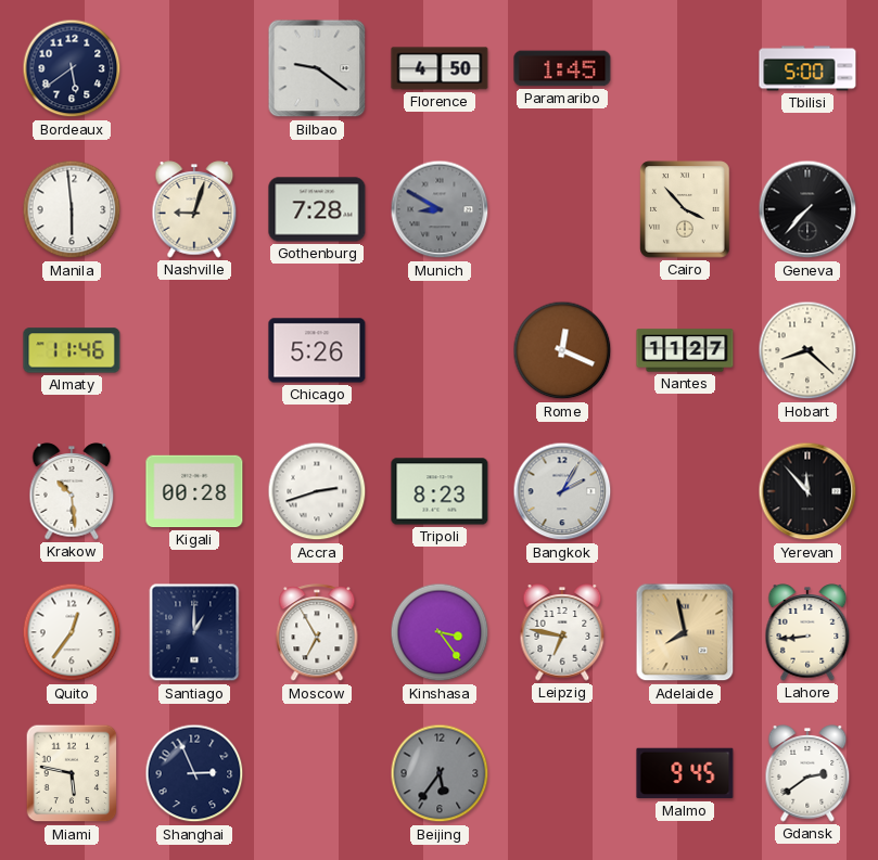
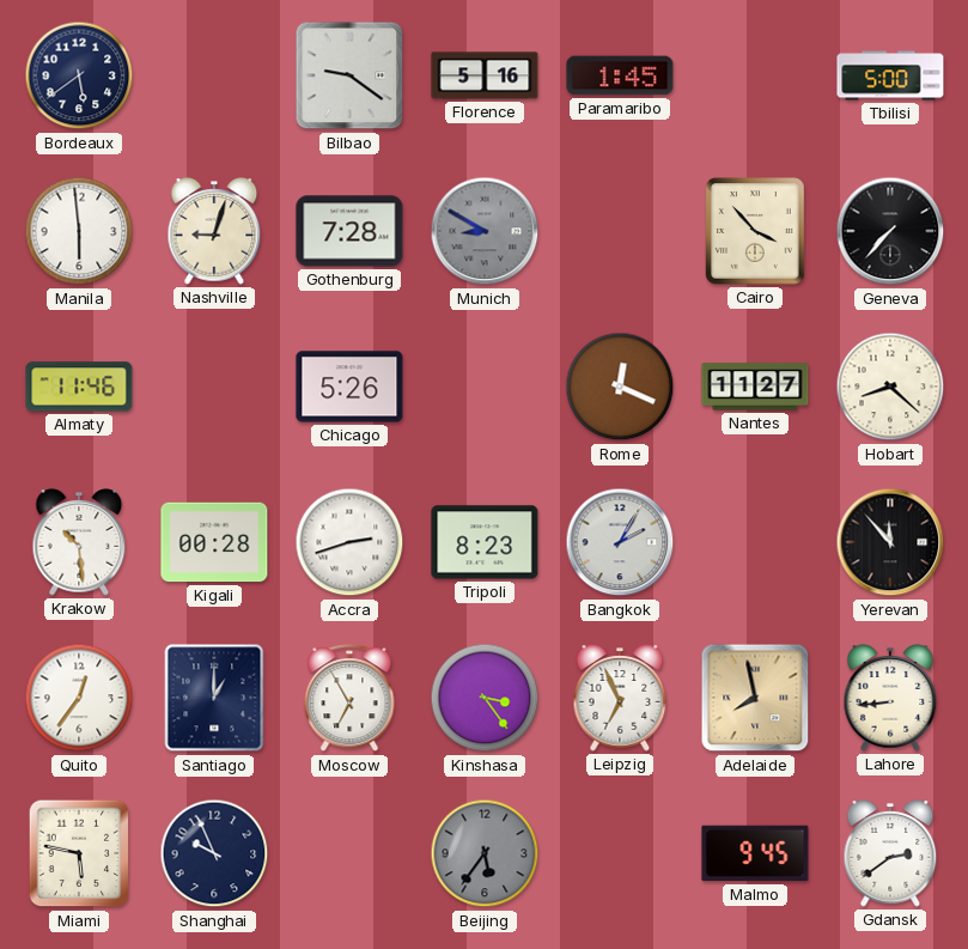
Florence: 4:50 -> 5:16
Leipzig: 6:47 -> 6:56
Shanghai: 2:56 -> 9:56
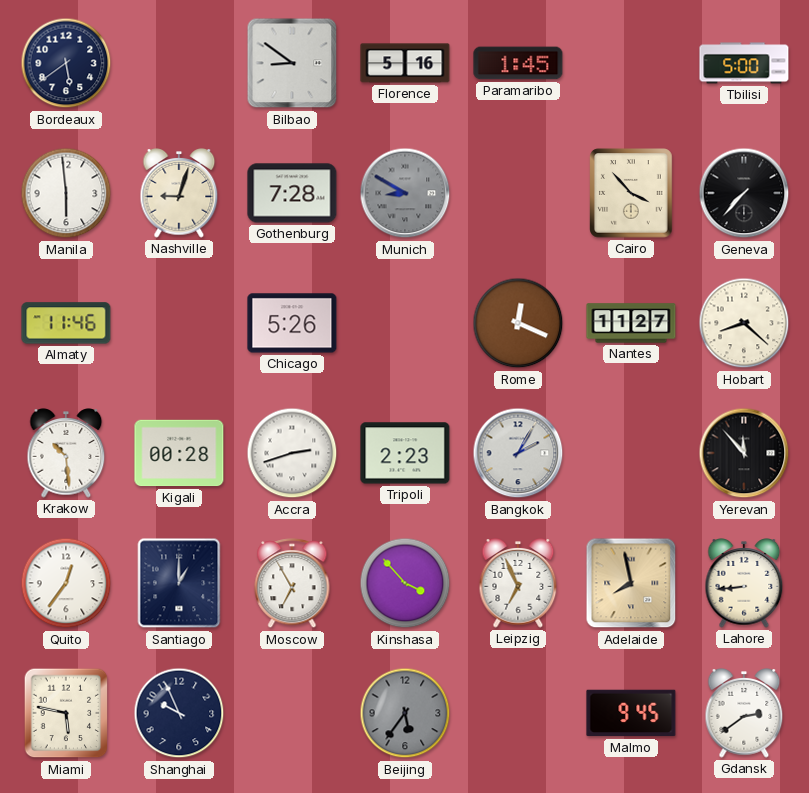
Bilbao: 9:21 -> 8:51
Tripoli: 8:23 -> 2:23
Kinshasa: 3:24 -> 3:53
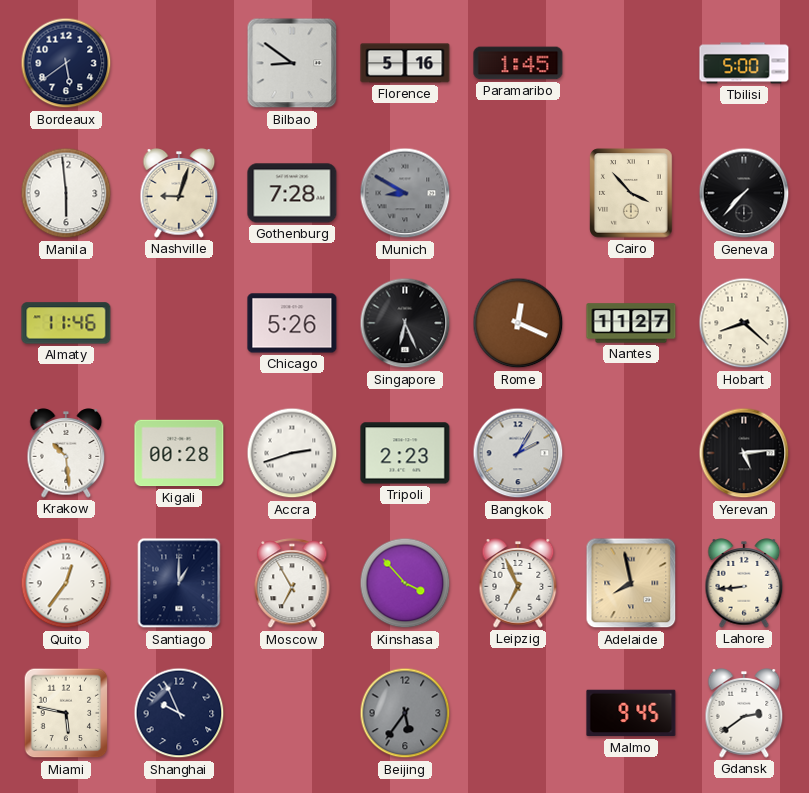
Singapore: none -> 6:26
Yerevan: 11:53 -> 5:14
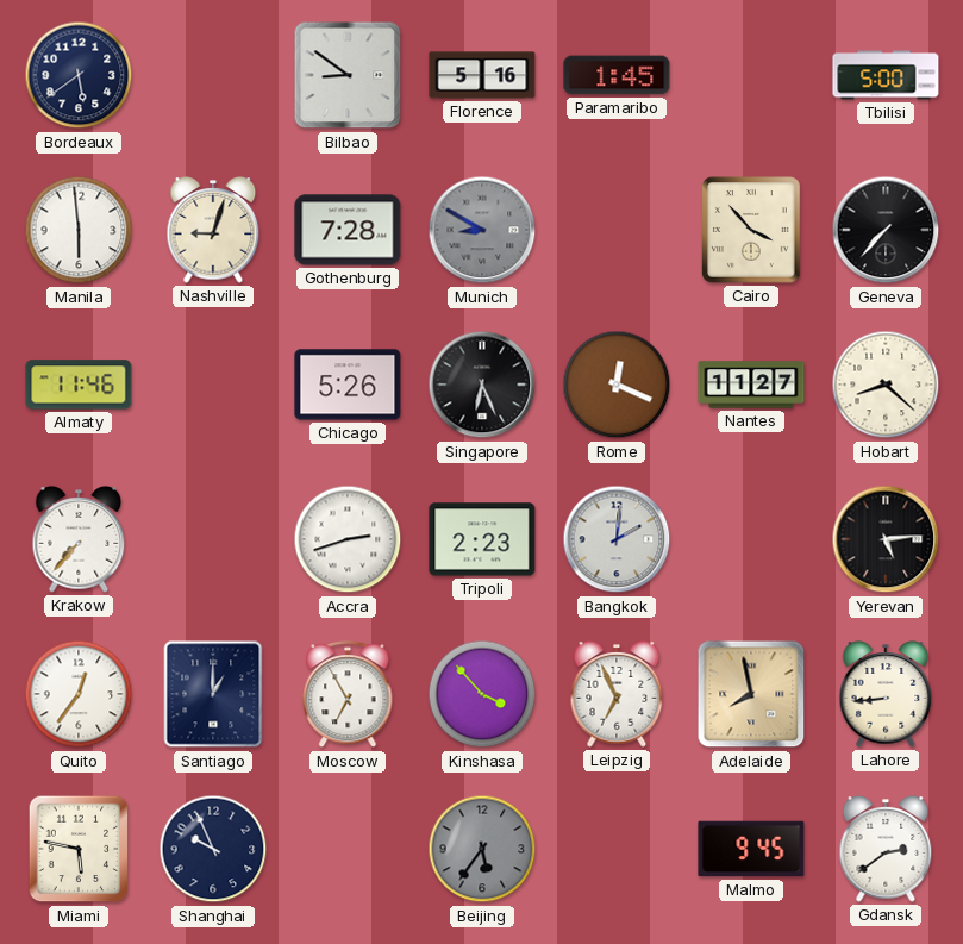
Krakow: 10:29 -> 7:37
Kigali: 00:28 -> none
Bangkok: 2:05 -> 2:01
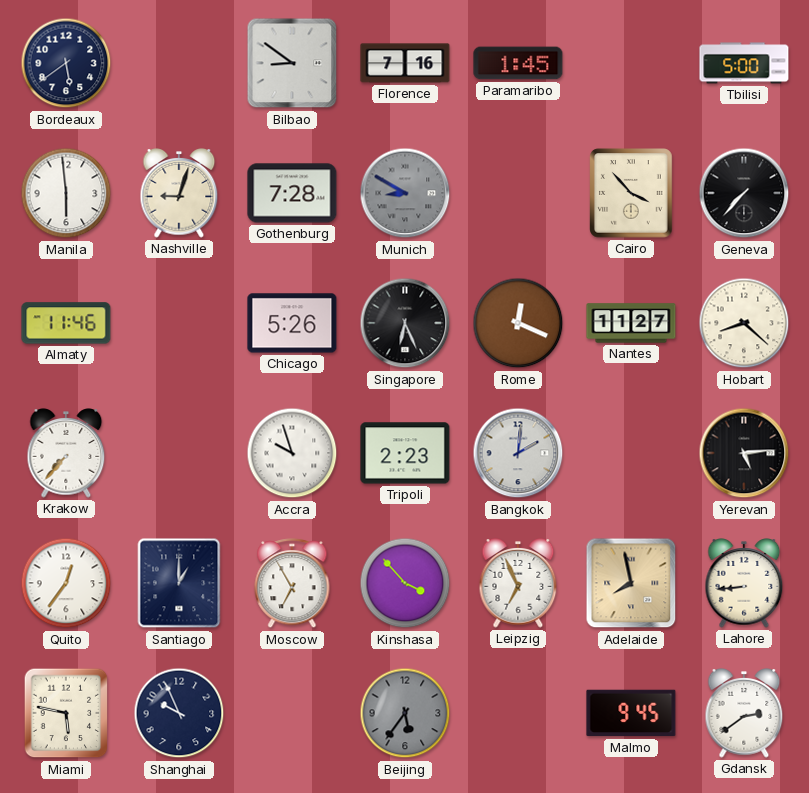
Florence: 5:16 -> 7:16
Accra: 2:42 -> 9:57
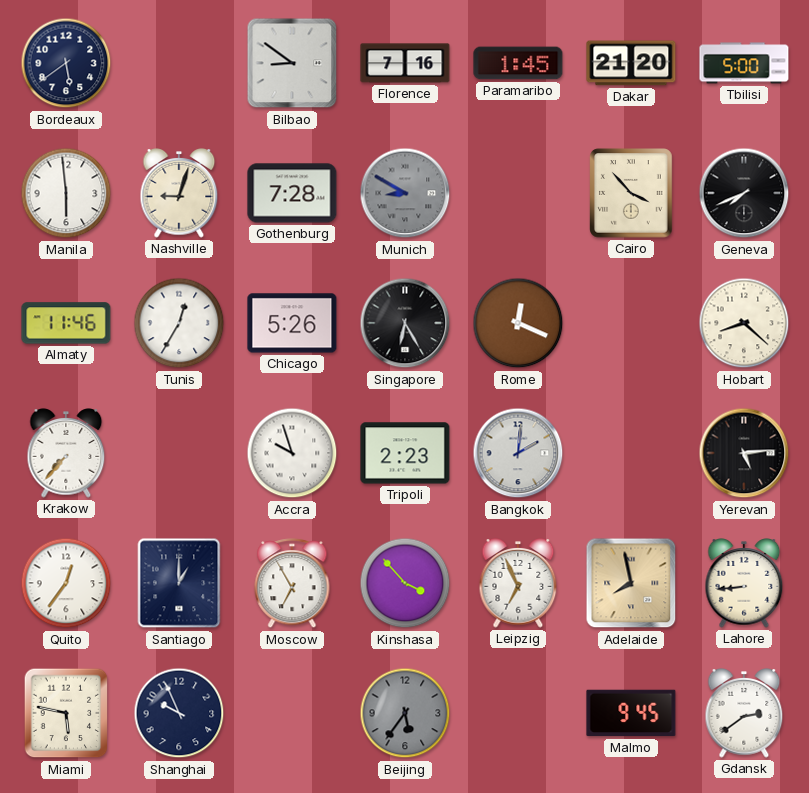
Dakar: none -> 21:20
Geneva: 7:37 -> 7:41
Tunis: none -> 12:35
Singapore: 6:26 -> 6:25
Nantes: 11:27 -> none
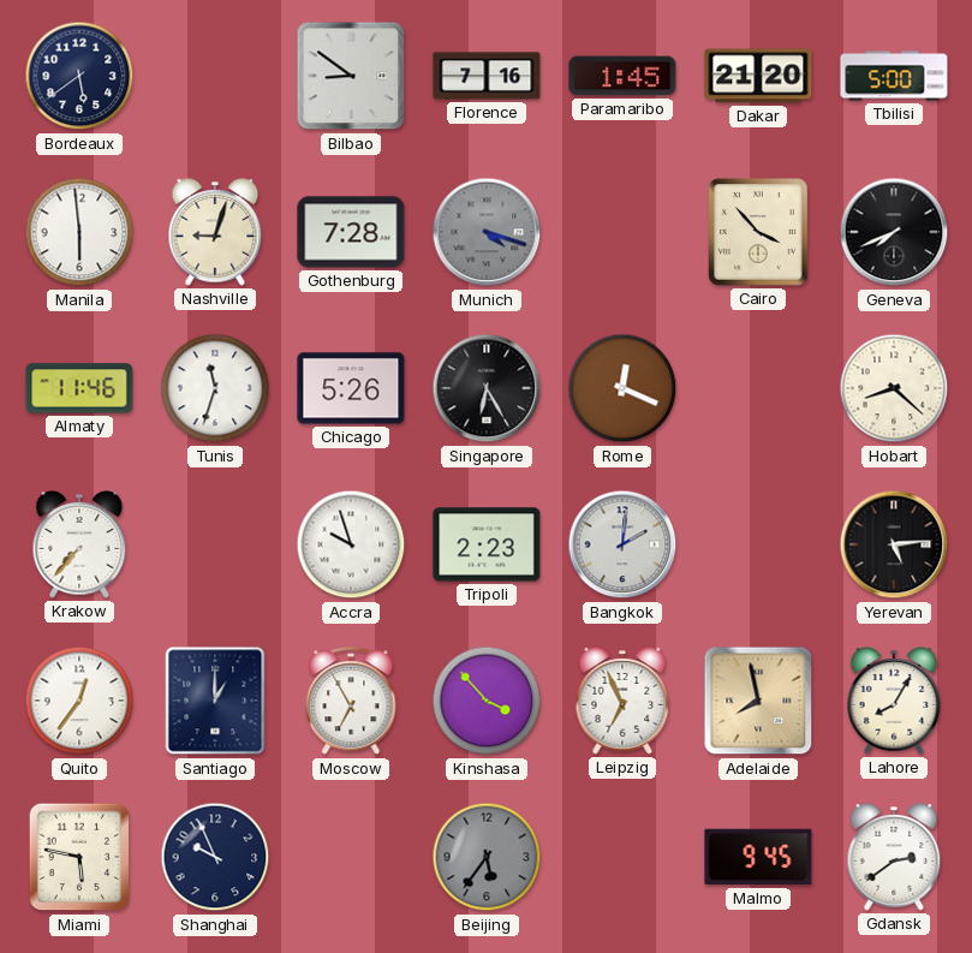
Munich: 8:50 -> 4:18
Tunis: 12:35 -> 11:33
Lahore: 8:44 -> 8:05
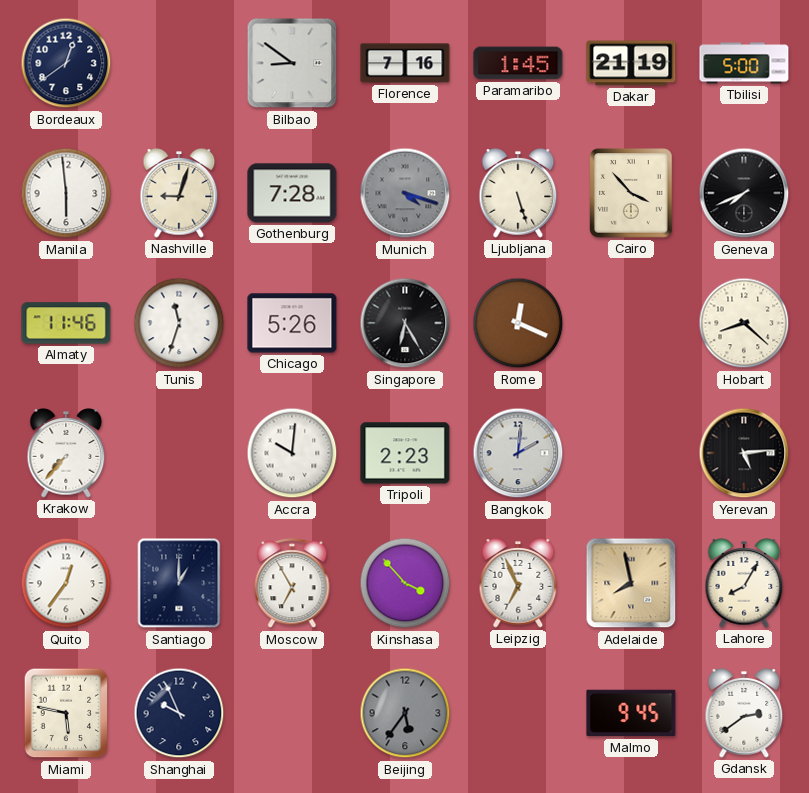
Bordeaux: 5:39 -> 12:39
Dakar: 21:20 -> 21:19
Ljubljana: none -> 5:27
Accra: 9:57 -> 10:01
